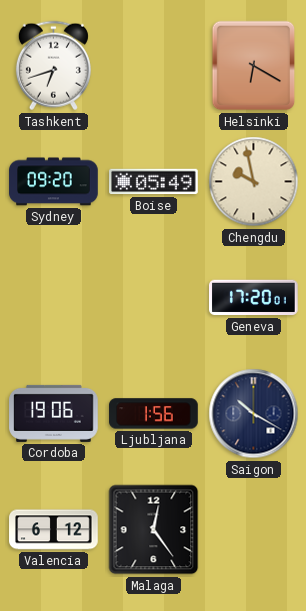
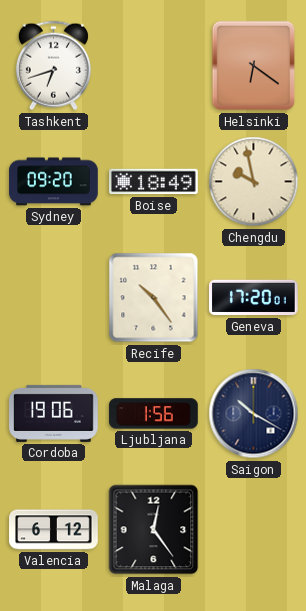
Helsinki: 6:20 -> 6:21
Boise: 05:49 -> 18:49
Recife: none -> 10:24
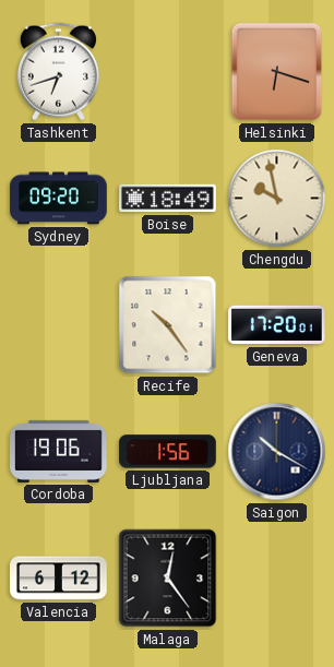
Helsinki: 6:21 -> 6:18
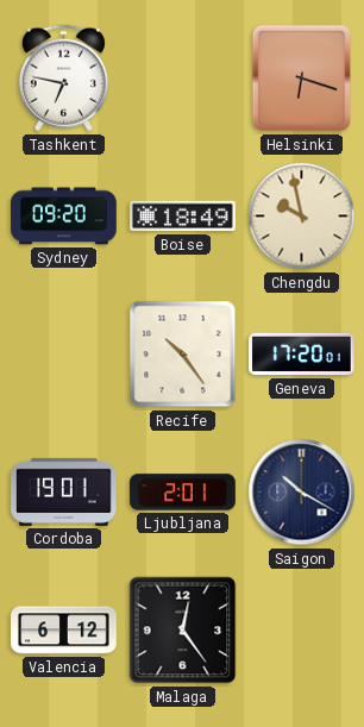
Tashkent: 6:42 -> 6:47
Cordoba: 19:06 -> 19:01
Ljubljana: 1:56 -> 2:01
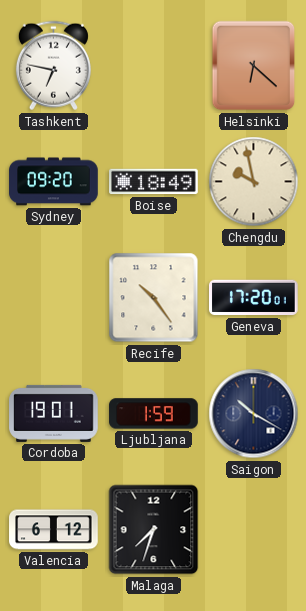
Helsinki: 6:18 -> 6:22
Ljubljana: 2:01 -> 1:59
Malaga: 12:24 -> 7:33
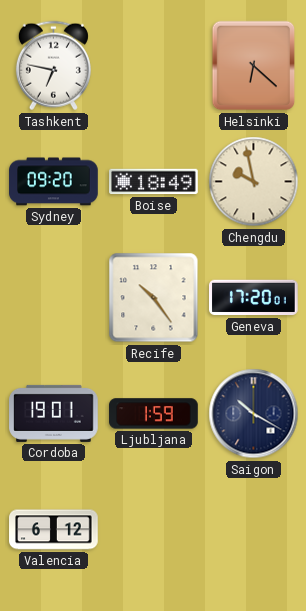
Malaga: 7:33 -> none
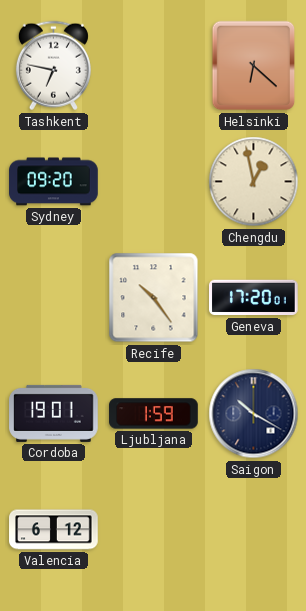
Boise: 18:49 -> none
Chengdu: 9:58 -> 12:58
